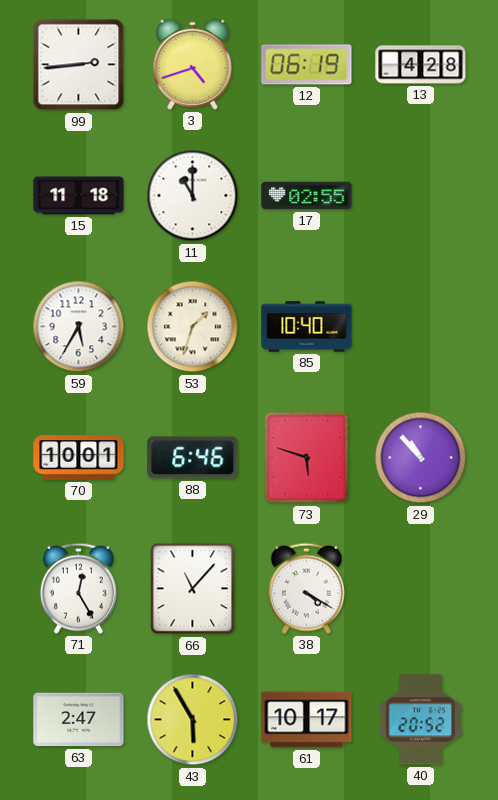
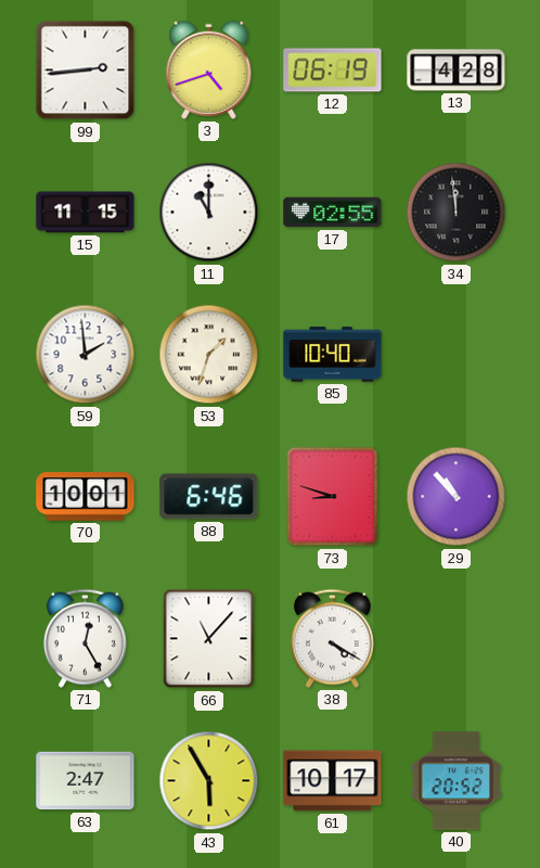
15: 11:18 -> 11:15
34: none -> 11:59
59: 5:35 -> 1:59
73: 5:48 -> 8:48
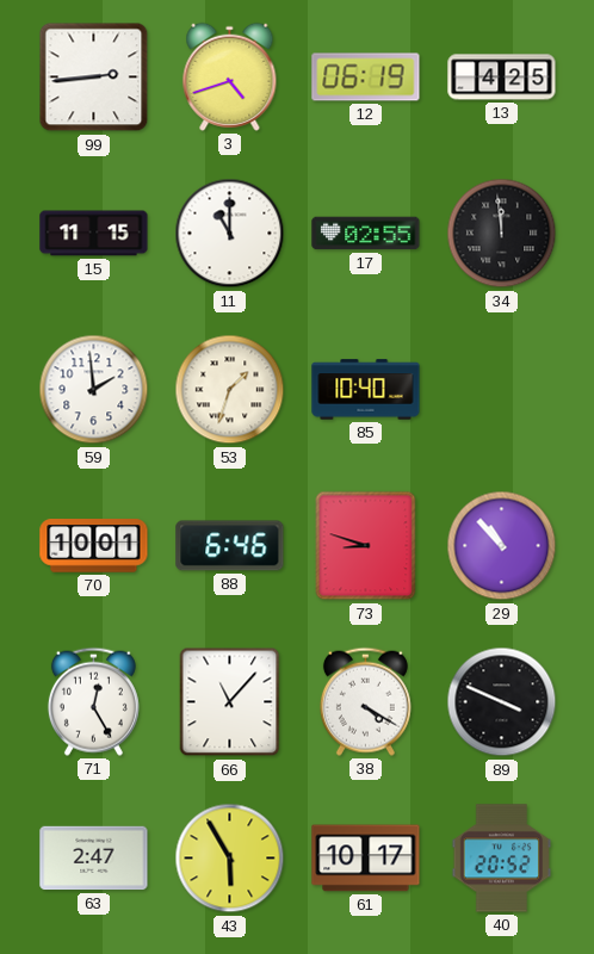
13: 4:28 -> 4:25
89: none -> 3:49
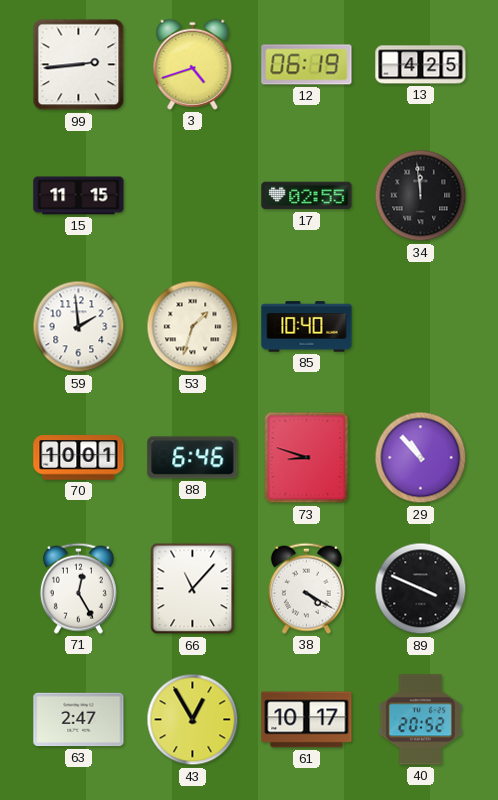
11: 11:00 -> none
43: 5:55 -> 12:55
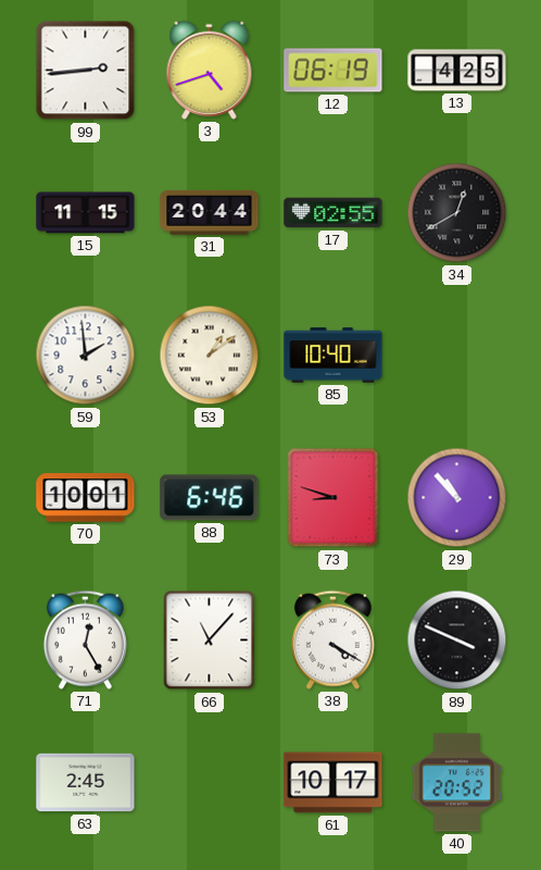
31: none -> 20:44
34: 11:59 -> 12:40
53: 1:33 -> 1:09
63: 2:47 -> 2:45
43: 12:55 -> none
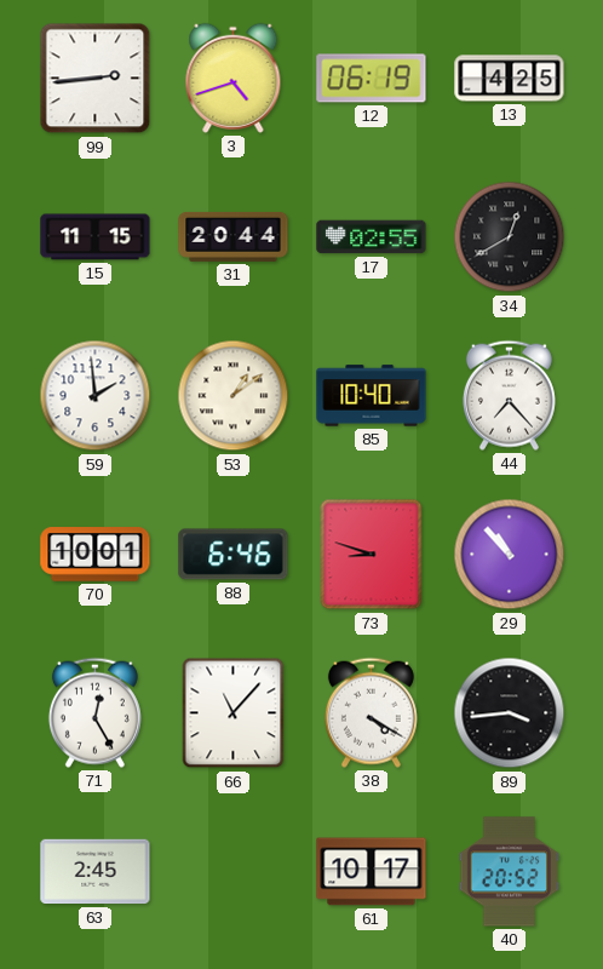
44: none -> 7:23
89: 3:49 -> 3:44
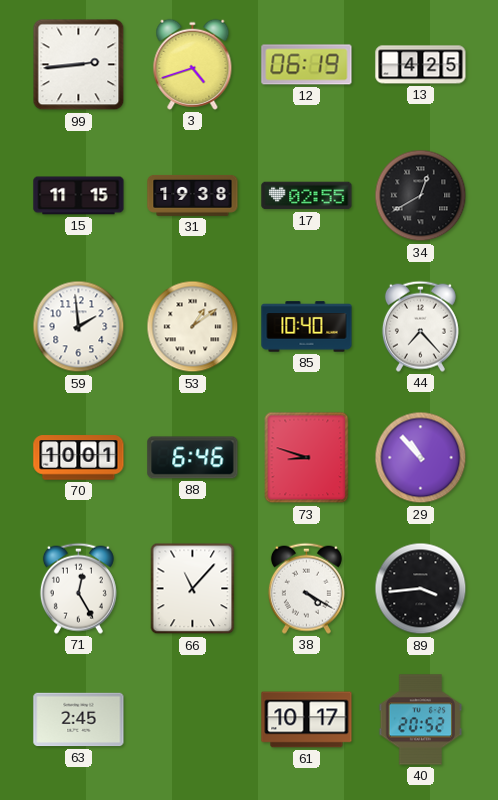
31: 20:44 -> 19:38
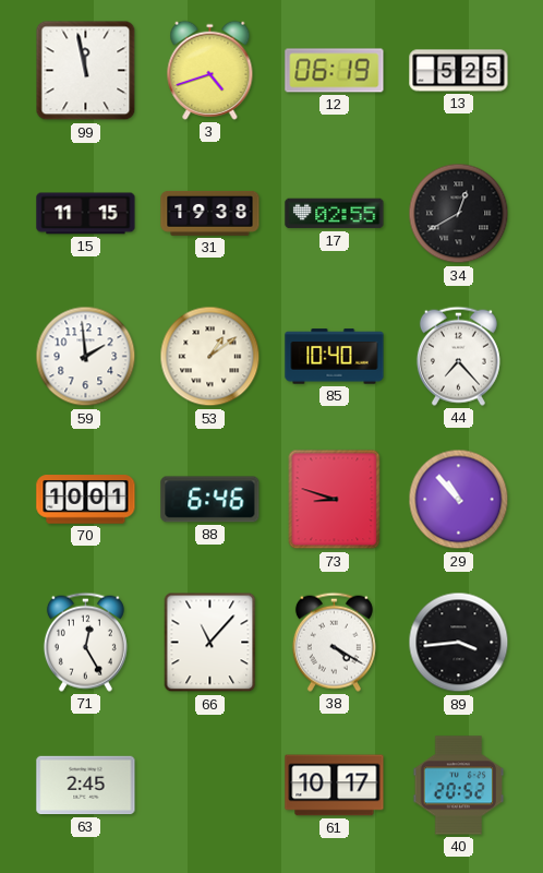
99: 2:44 -> 11:58
13: 4:25 -> 5:25
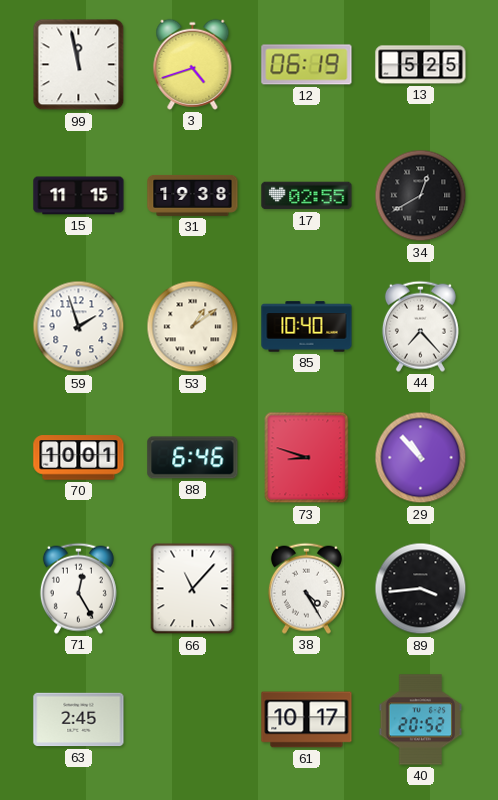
59: 1:59 -> 1:57
38: 4:20 -> 4:25
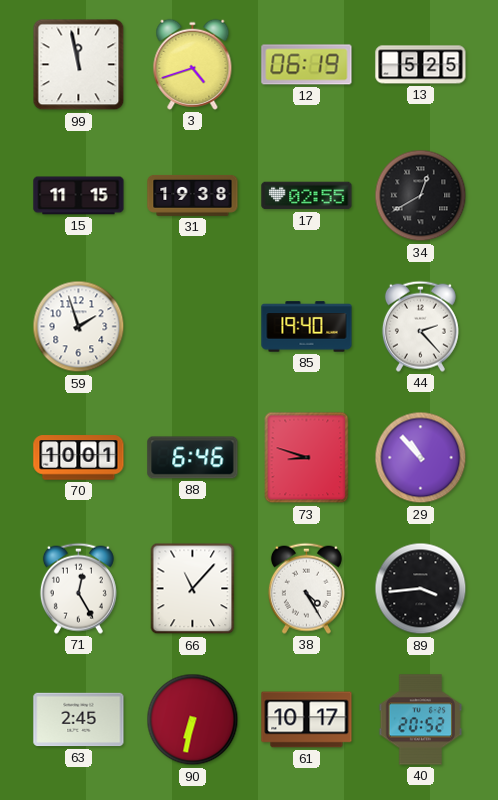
53: 1:09 -> none
85: 10:40 -> 19:40
44: 7:23 -> 2:23
90: none -> 6:32
